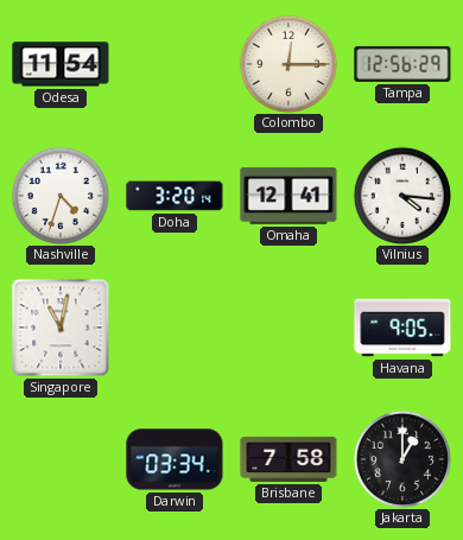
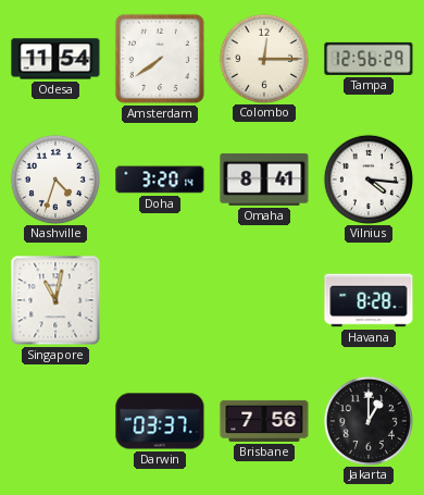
Amsterdam: none -> 7:39
Omaha: 12:41 -> 8:41
Havana: 9:05 -> 8:28
Darwin: 03:34 -> 03:37
Brisbane: 7:58 -> 7:56
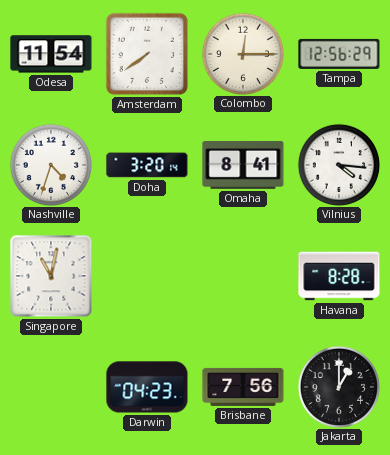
Darwin: 03:37 -> 04:23
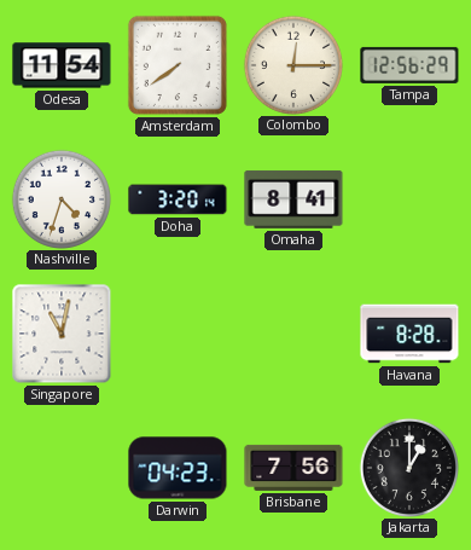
Vilnius: 4:16 -> none
